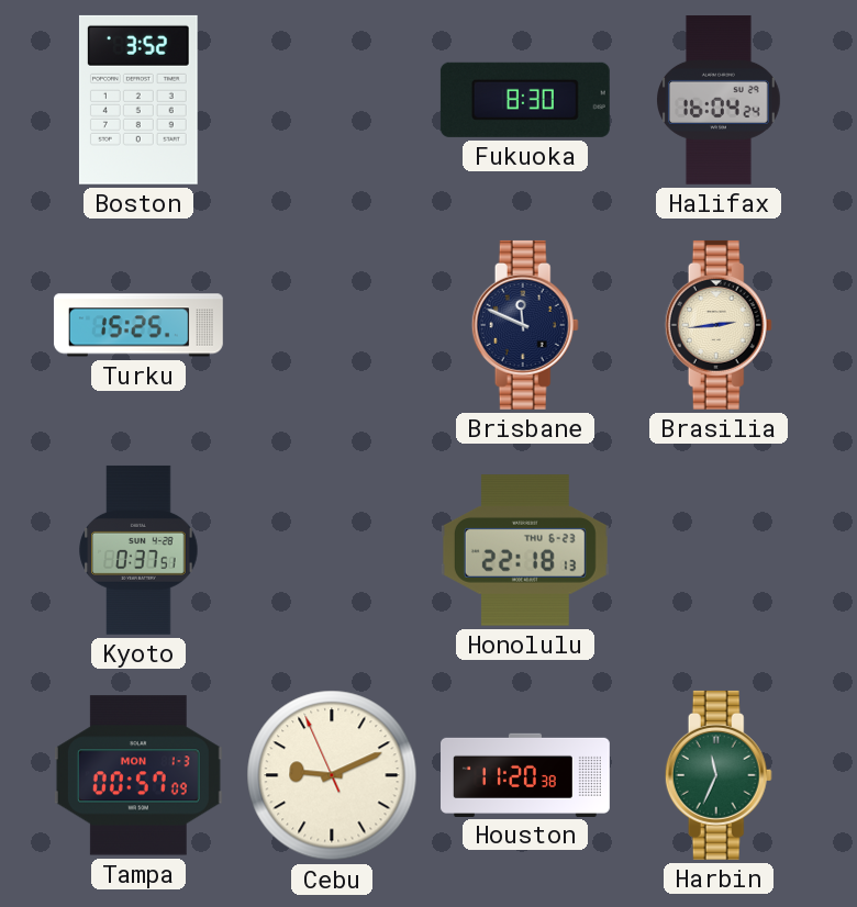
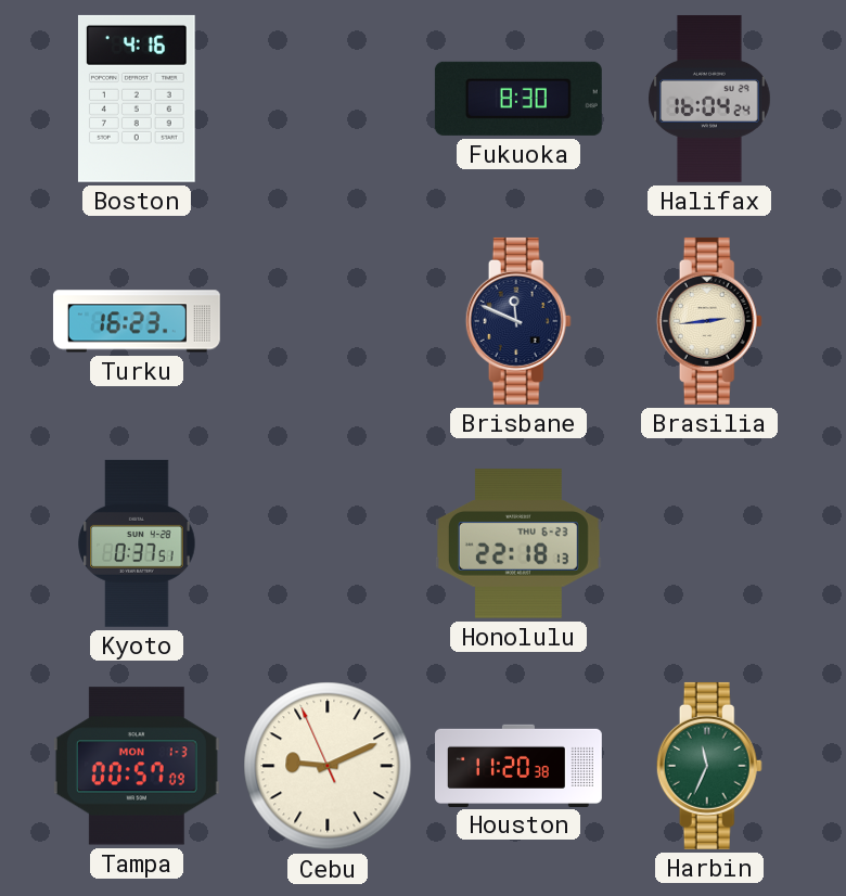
Boston: 3:52 -> 4:16
Turku: 15:25 -> 16:23
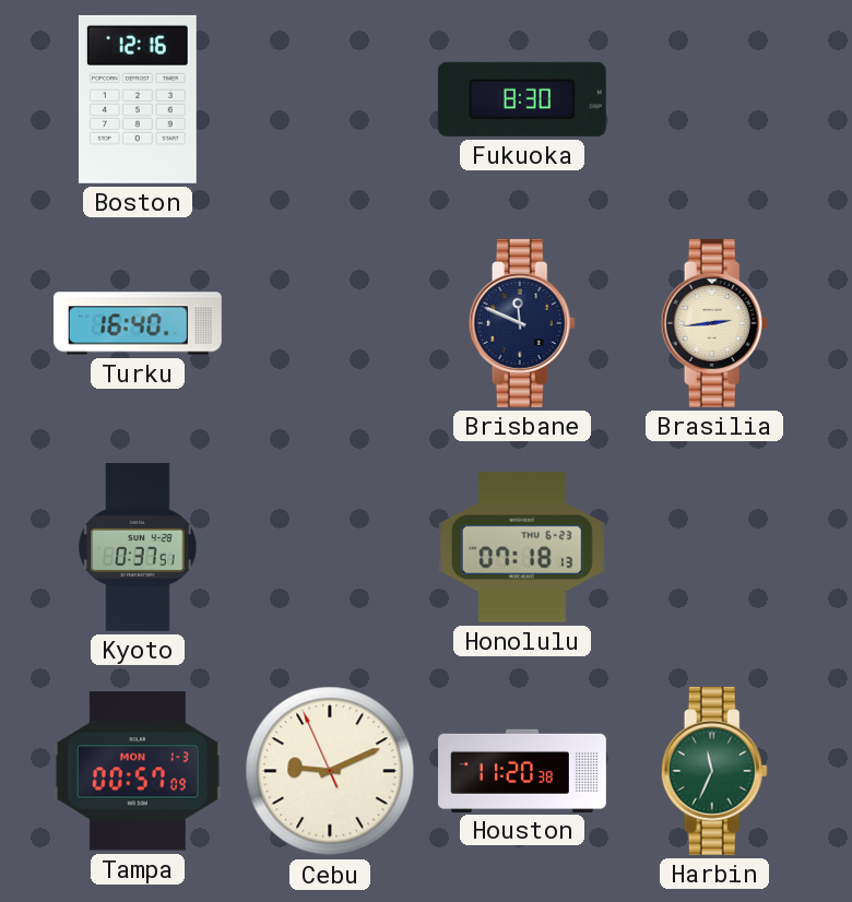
Boston: 4:16 -> 12:16
Halifax: 16:04 -> none
Turku: 16:23 -> 16:40
Honolulu: 22:18 -> 07:18
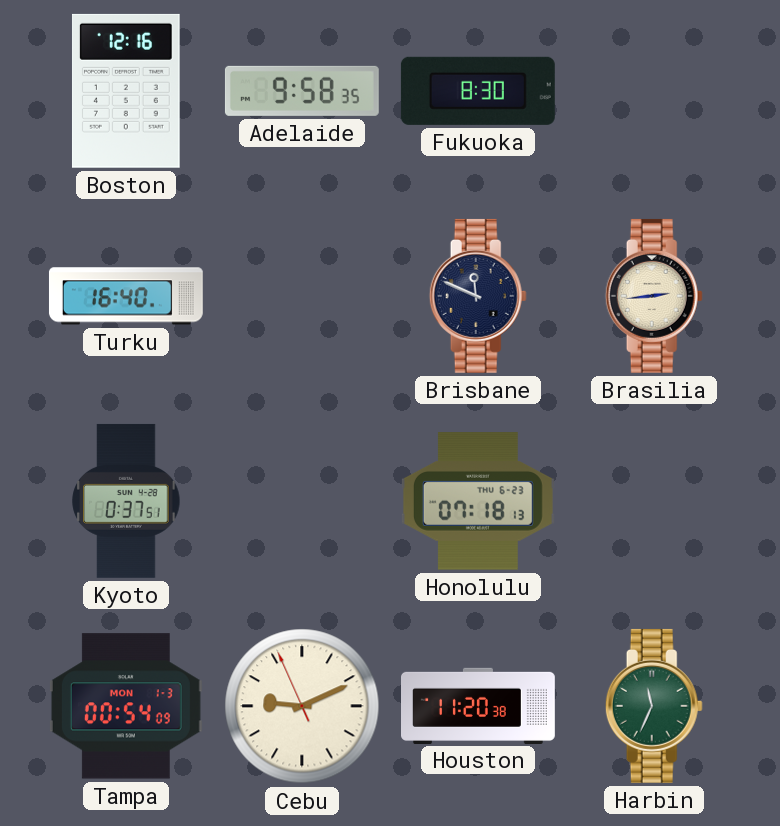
Adelaide: none -> 9:58
Tampa: 00:57 -> 00:54
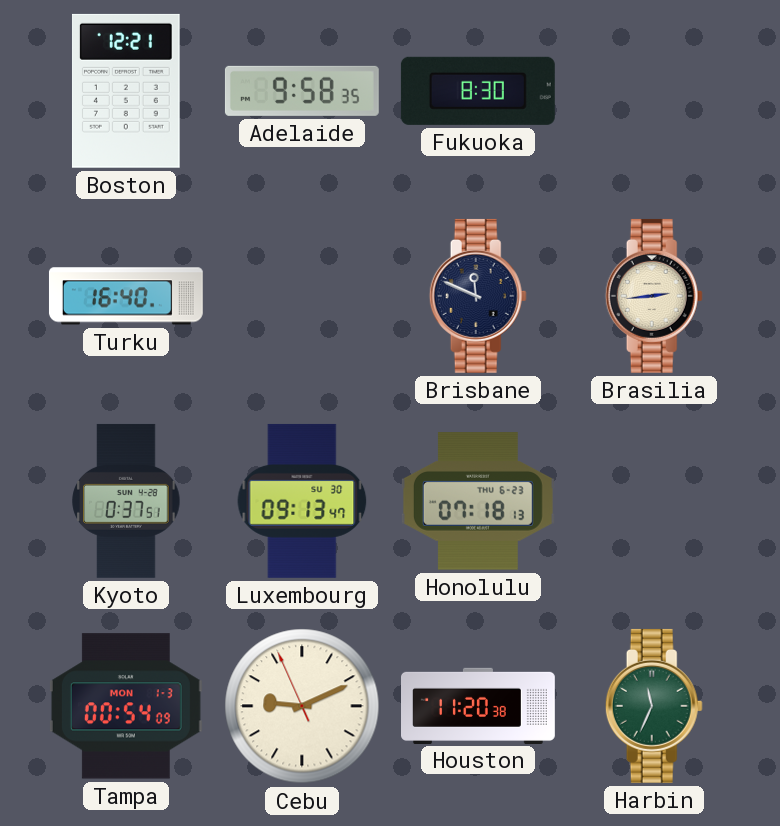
Boston: 12:16 -> 12:21
Luxembourg: none -> 09:13
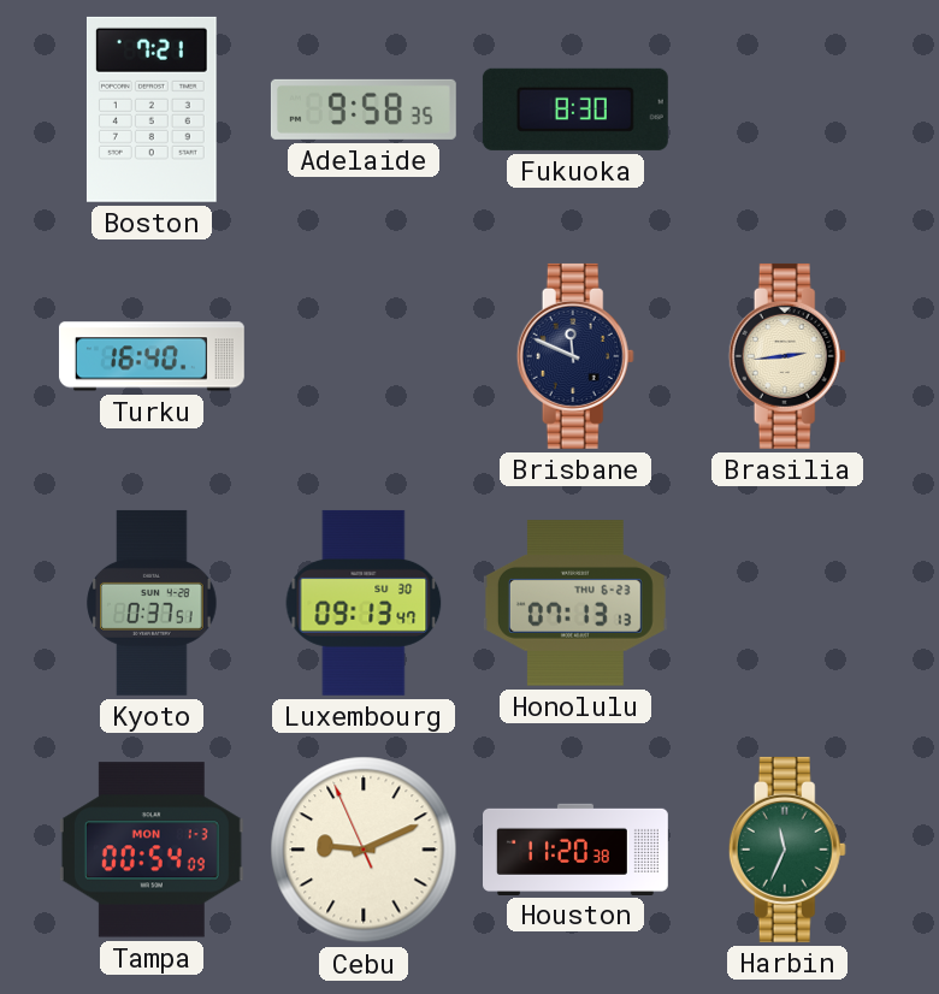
Boston: 12:21 -> 7:21
Honolulu: 07:18 -> 07:13
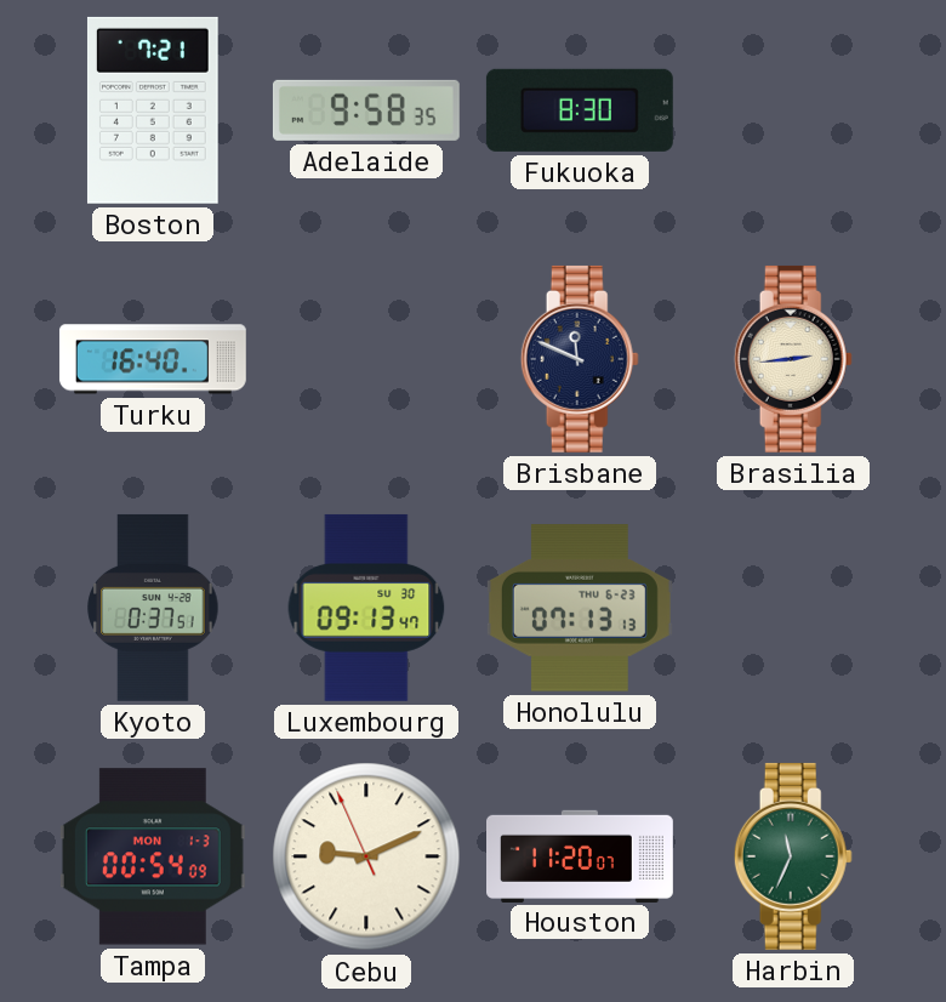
Houston: 11:20:38 -> 11:20:07
